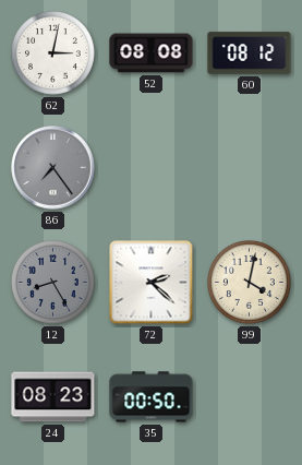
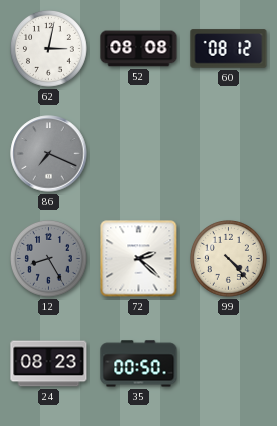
86: 7:24 -> 7:19
99: 4:02 -> 4:23
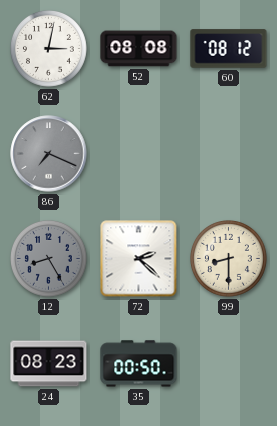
99: 4:23 -> 8:30
